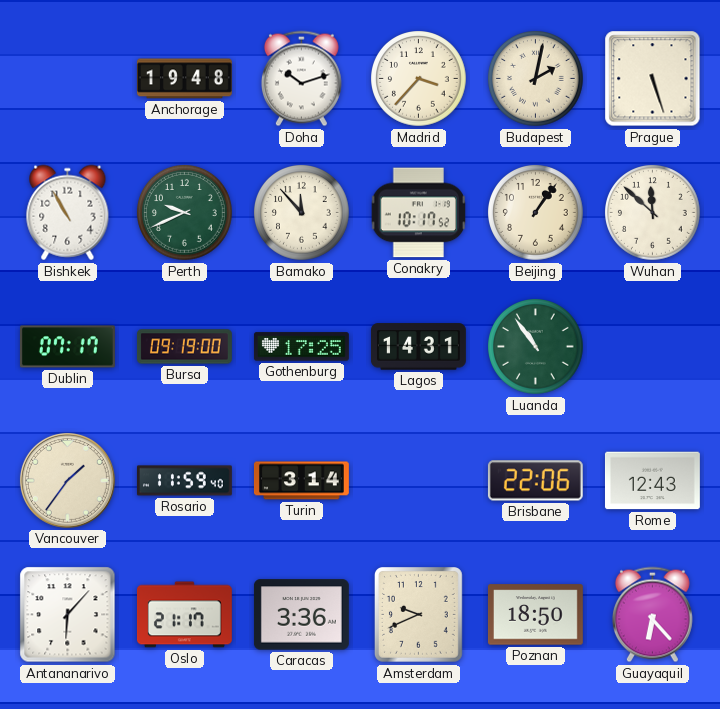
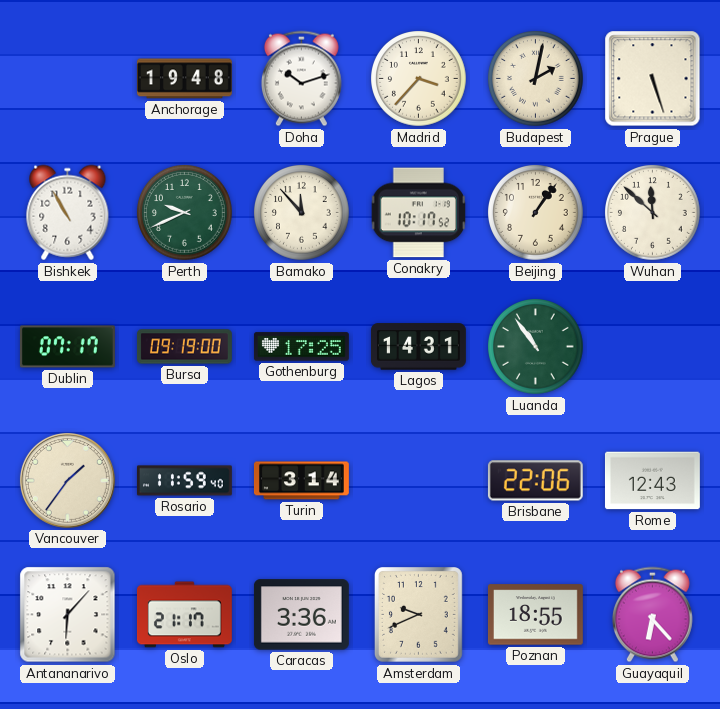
Poznan: 18:50 -> 18:55
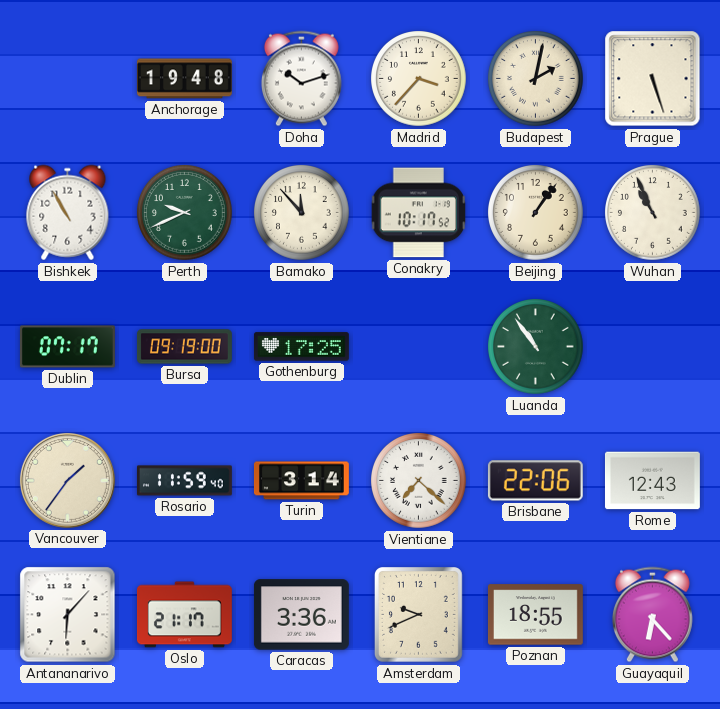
Wuhan: 11:52 -> 10:56
Lagos: 14:31 -> none
Vientiane: none -> 7:22
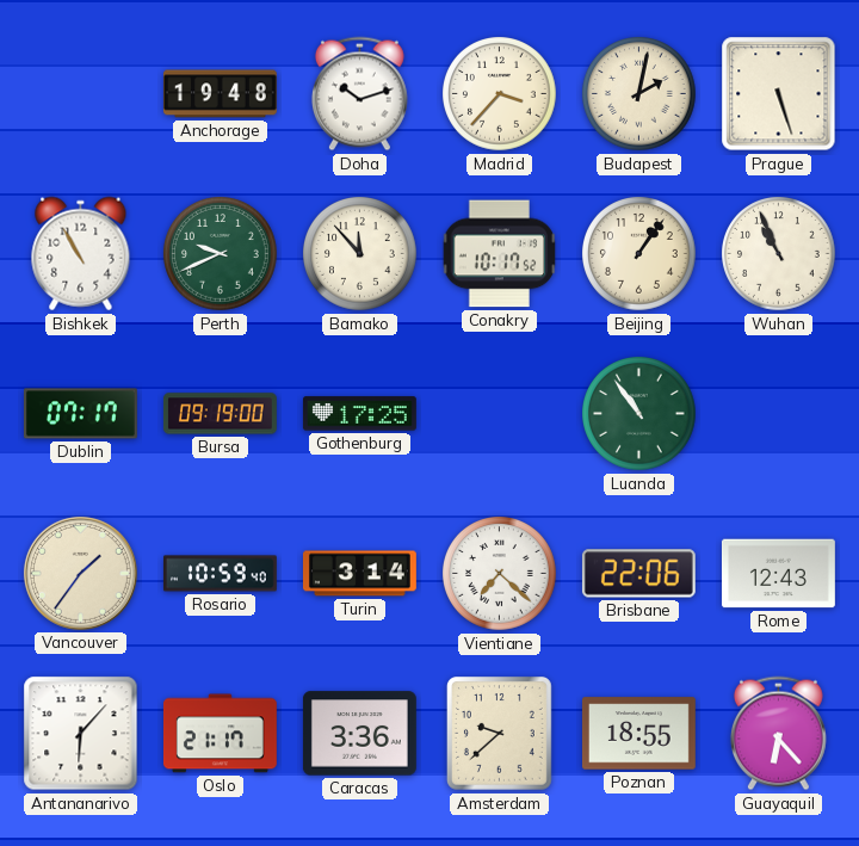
Rosario: 11:59 -> 10:59
Amsterdam: 9:41 -> 9:38
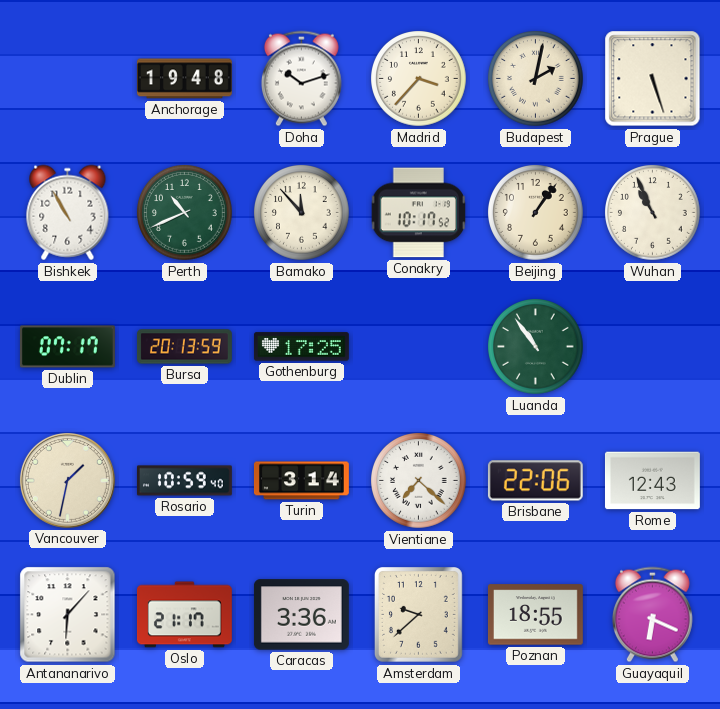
Perth: 9:41 -> 10:41
Bursa: 09:19 -> 20:13
Vancouver: 1:36 -> 1:32
Guayaquil: 6:23 -> 6:19
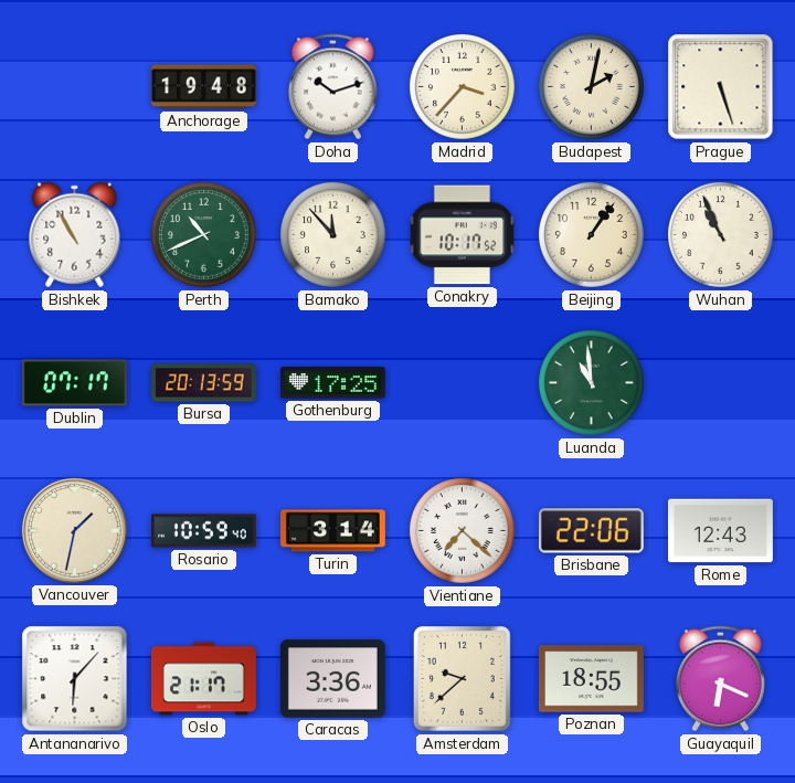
Luanda: 10:54 -> 10:59
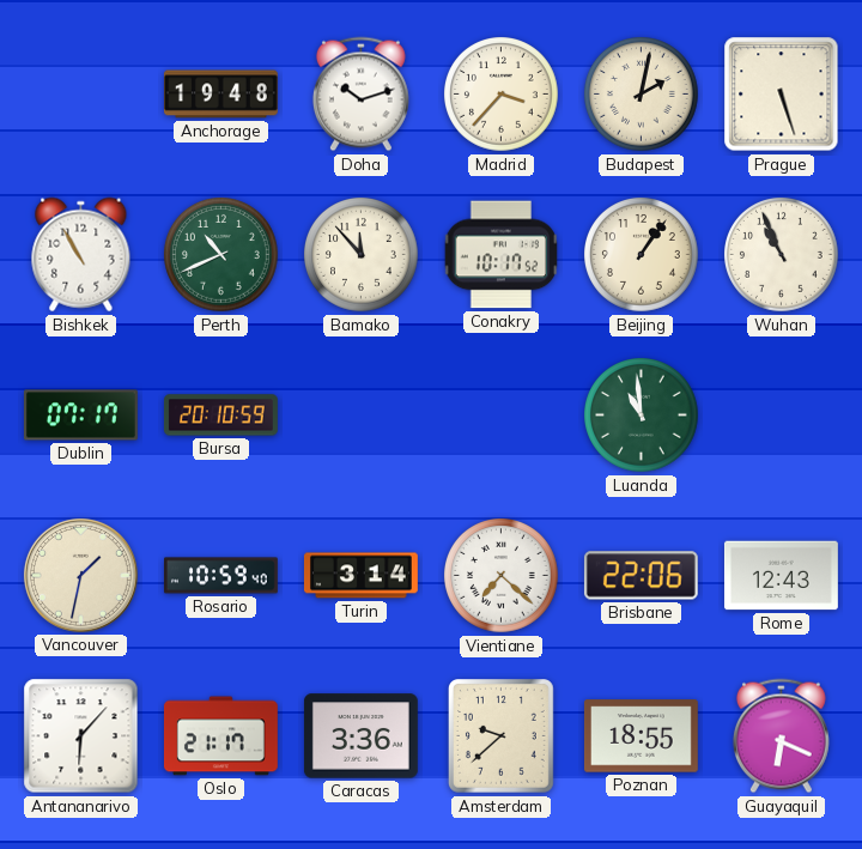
Bursa: 20:13 -> 20:10
Gothenburg: 17:25 -> none
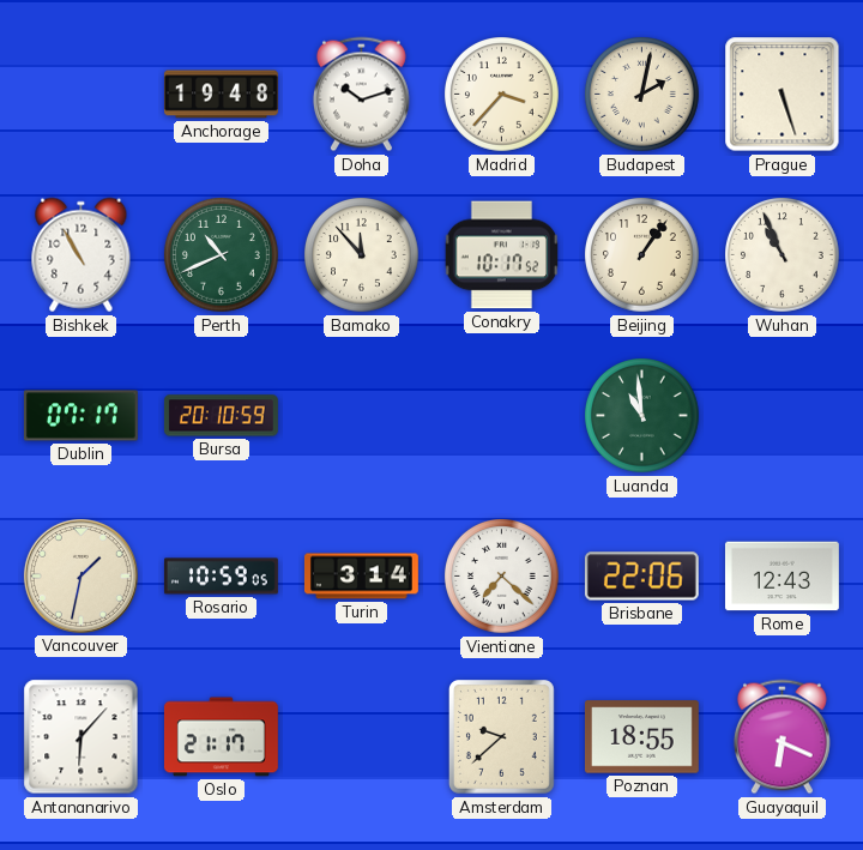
Rosario: 10:59:40 -> 10:59:05
Caracas: 3:36 -> none
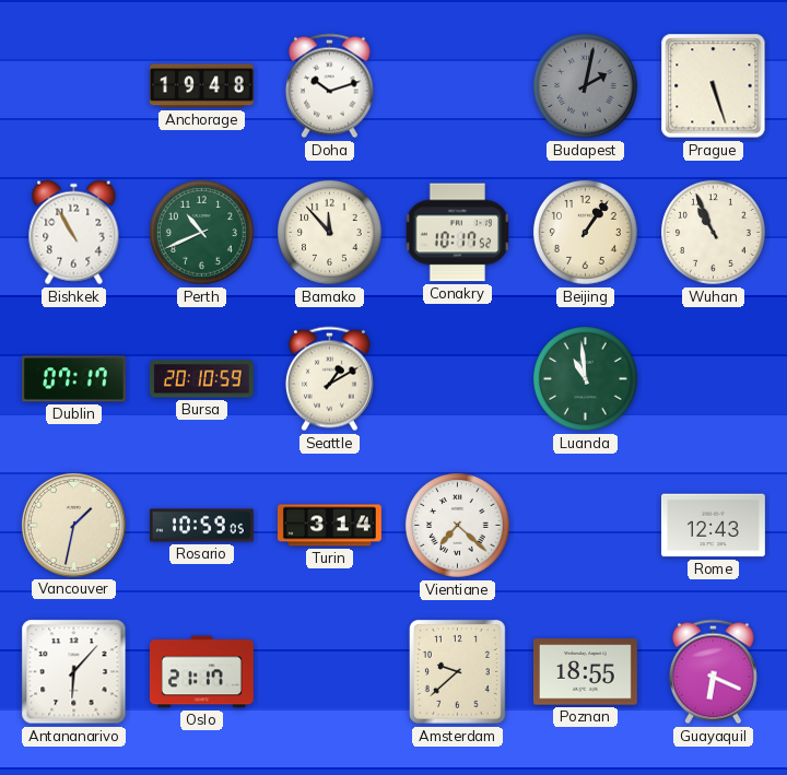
Madrid: 3:37 -> none
Budapest dial: cream -> grey
Seattle: none -> 1:10
Brisbane: 22:06 -> none
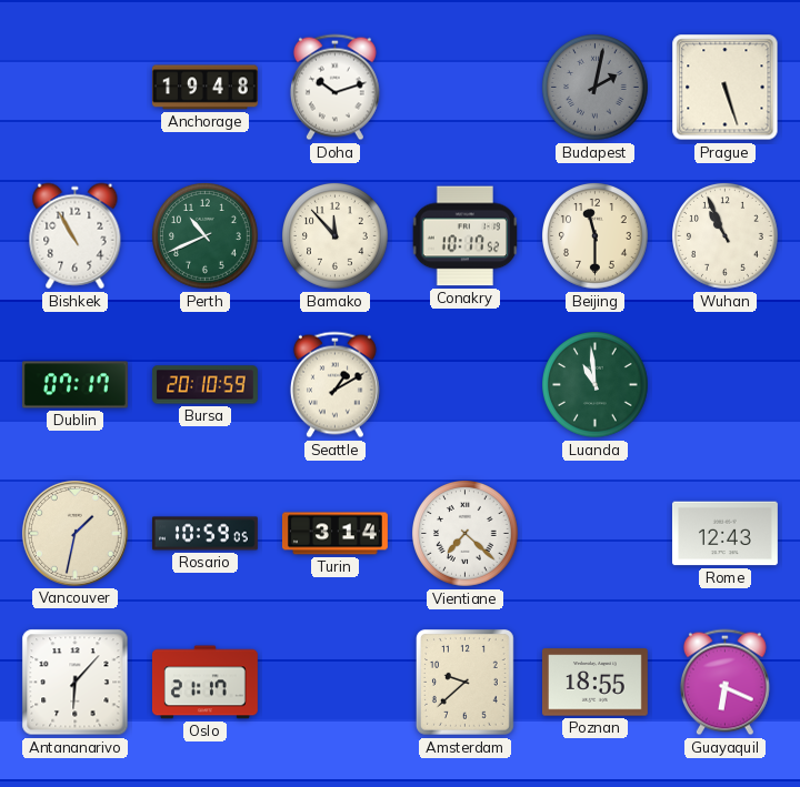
Beijing: 1:06 -> 11:30
